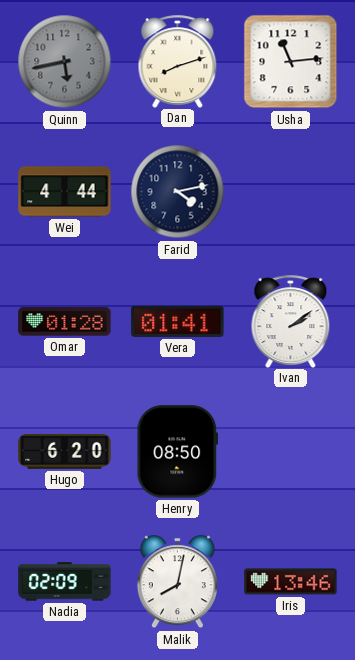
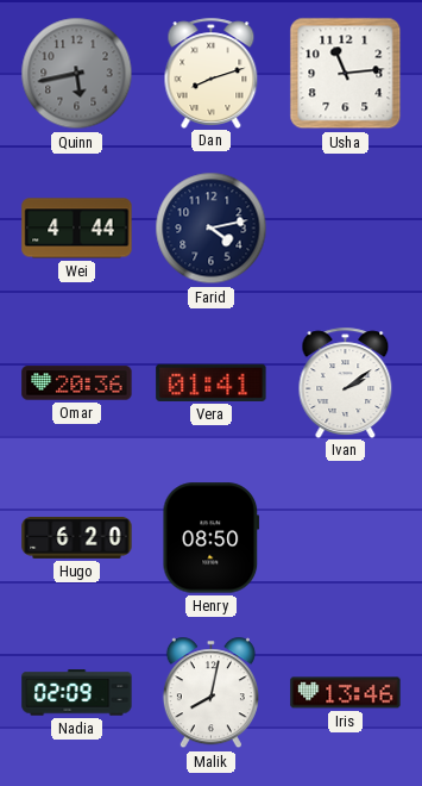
Omar: 01:28 -> 20:36
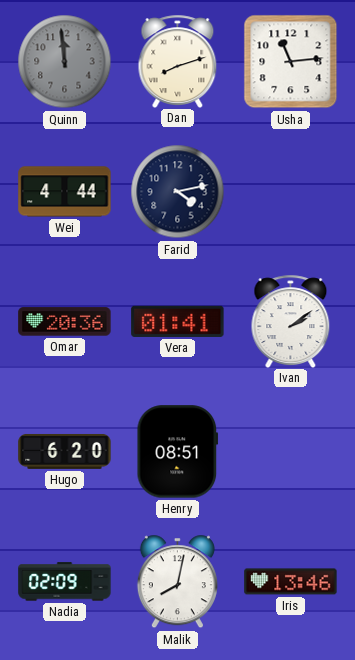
Quinn: 5:43 -> 11:59
Henry: 08:50 -> 08:51
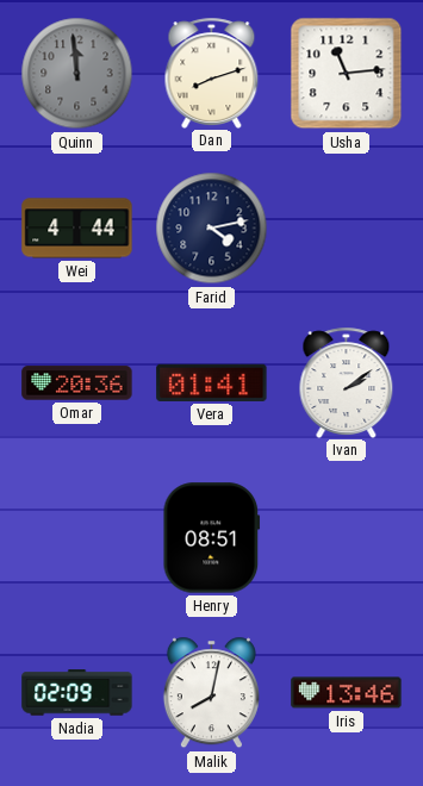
Hugo: 6:20 -> none
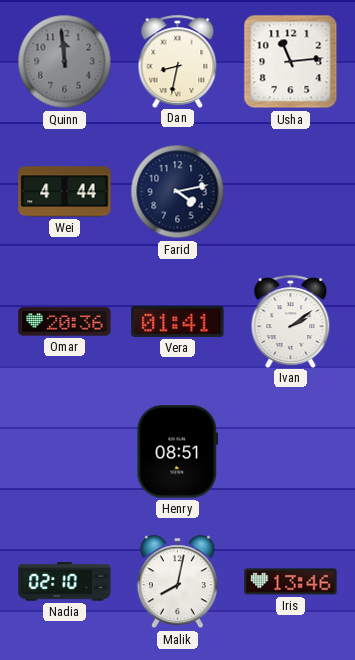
Dan: 8:12 -> 8:32
Nadia: 02:09 -> 02:10
